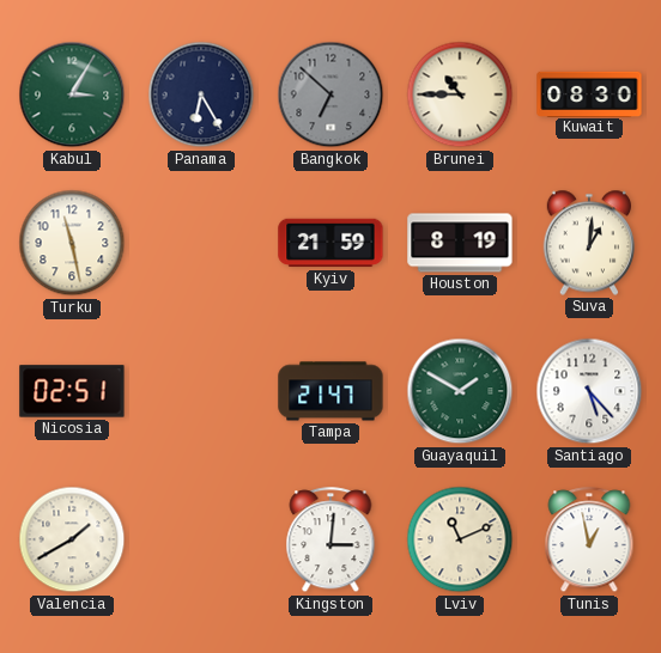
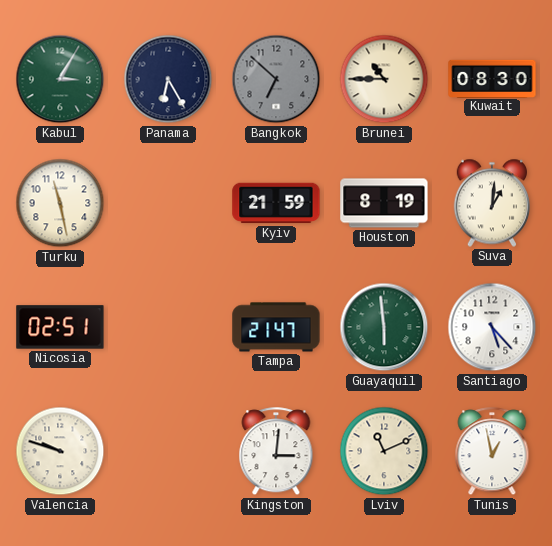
Guayaquil: 1:50 -> 5:59
Valencia: 1:40 -> 9:48
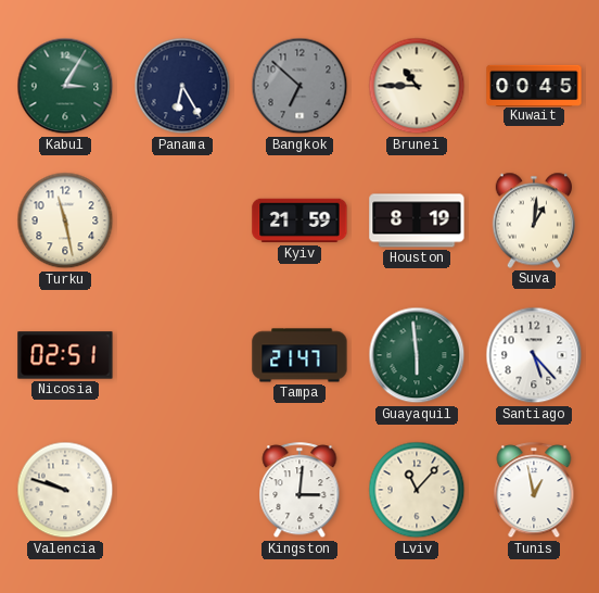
Kuwait: 08:30 -> 00:45
Lviv: 11:11 -> 11:07
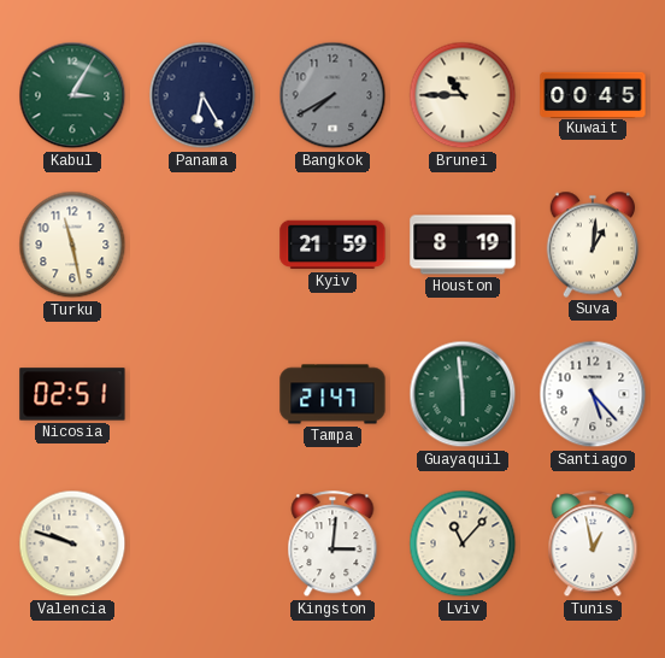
Bangkok: 6:52 -> 7:40
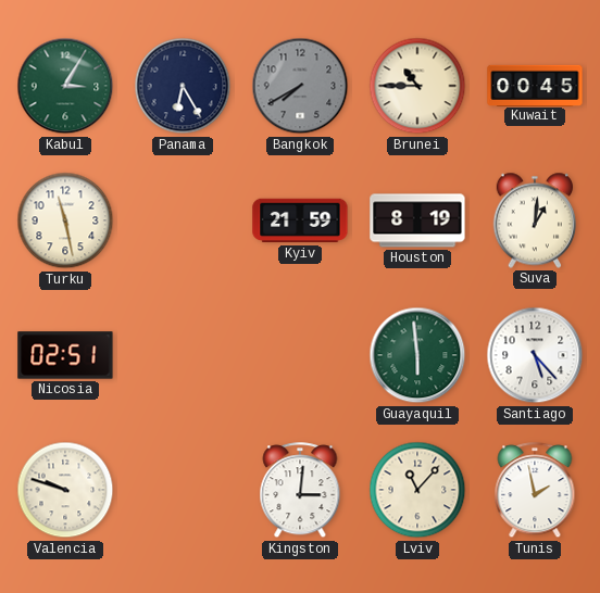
Tampa: 21:47 -> none
Tunis: 12:58 -> 1:58
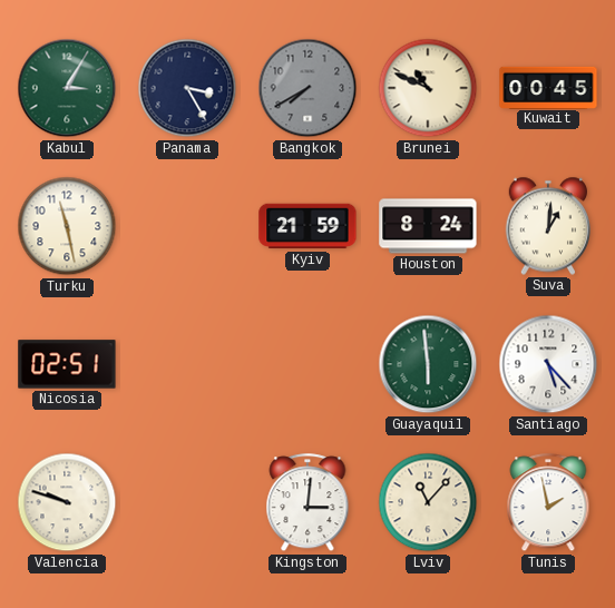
Panama: 6:25 -> 3:25
Brunei: 10:45 -> 10:49
Houston: 8:19 -> 8:24
